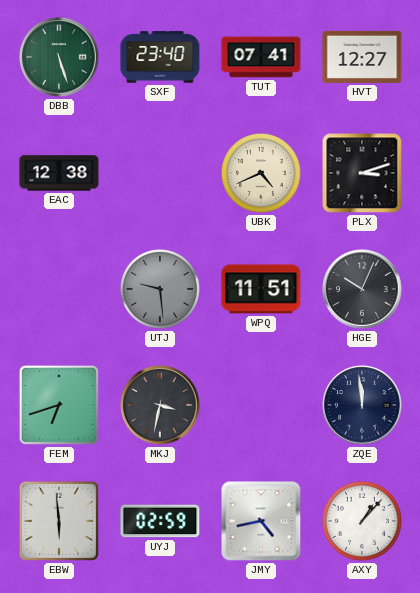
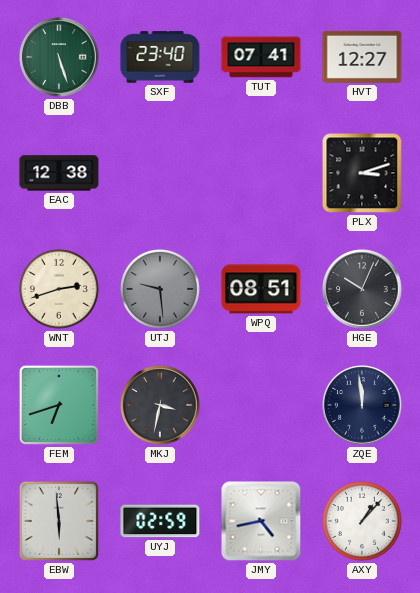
UBK: 4:41 -> none
WNT: none -> 2:42
WPQ: 11:51 -> 08:51
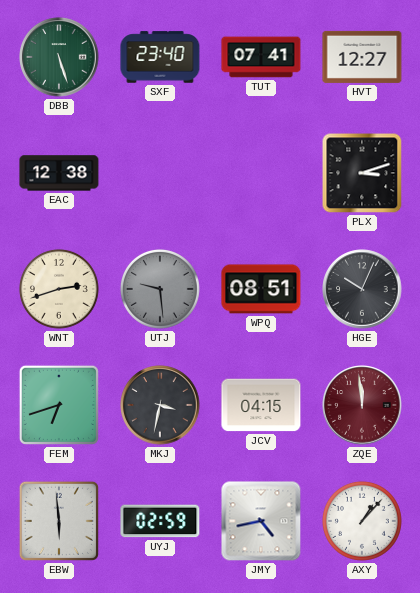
JCV: none -> 04:15
ZQE dial: navy -> burgundy
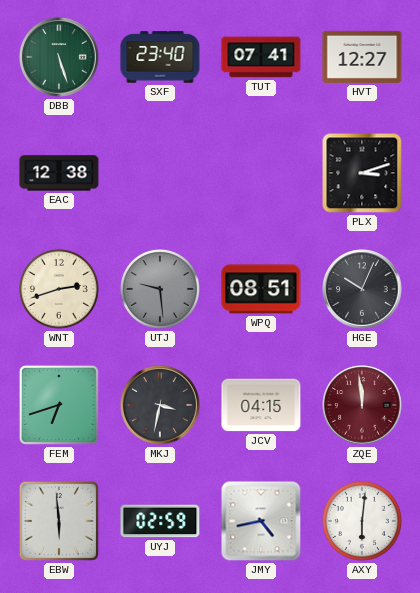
AXY: 1:07 -> 6:01
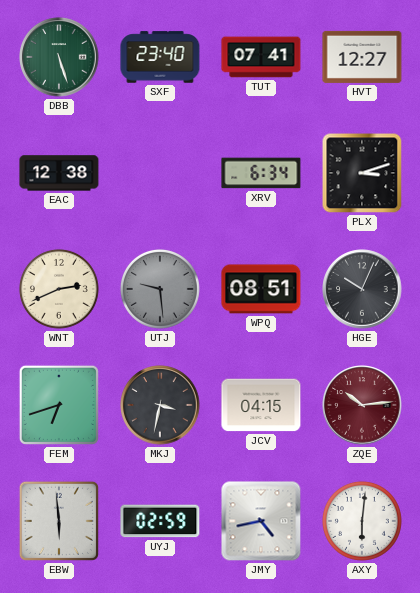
XRV: none -> 6:34
WNT: 2:42 -> 2:41
ZQE: 11:59 -> 10:14
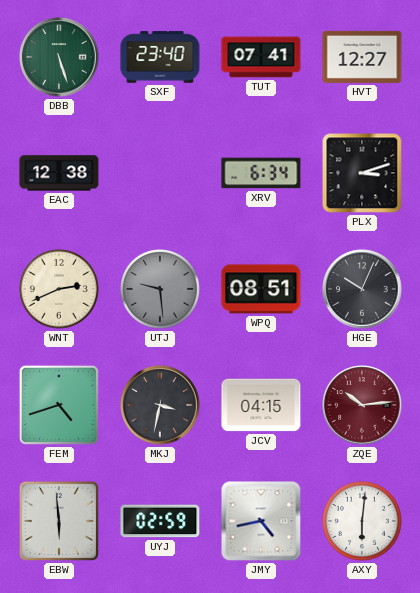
FEM: 6:42 -> 4:42
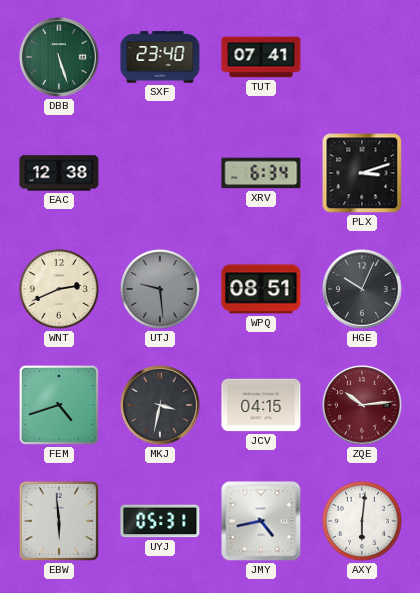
HVT: 12:27 -> none
UYJ: 02:59 -> 05:31
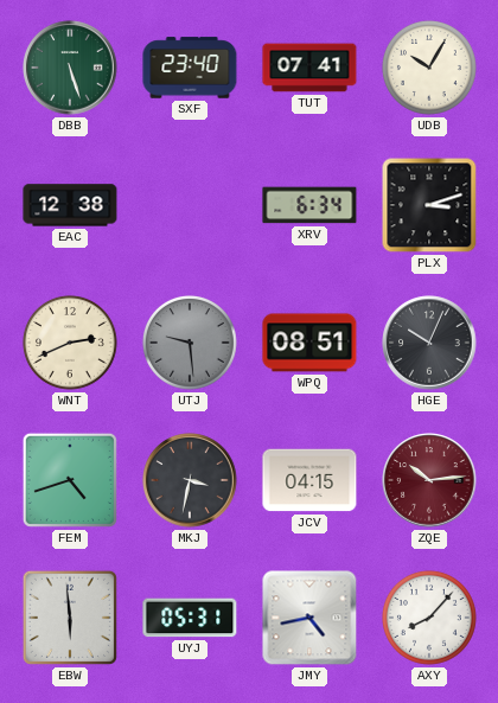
UDB: none -> 10:05
AXY: 6:01 -> 8:07
